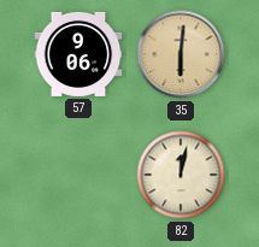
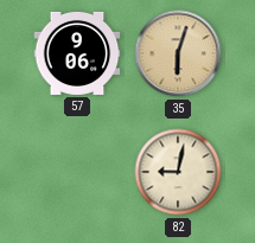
35: 6:01 -> 6:03
82: 12:02 -> 9:02
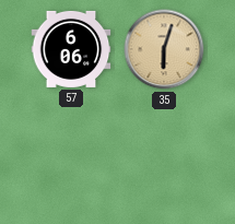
57: 9:06 -> 6:06
82: 9:02 -> none
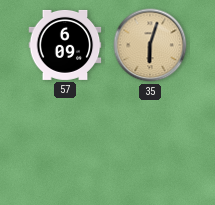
57: 6:06 -> 6:09
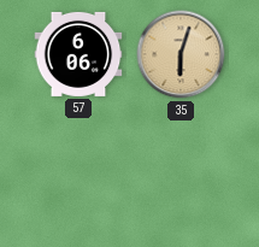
57: 6:09 -> 6:06
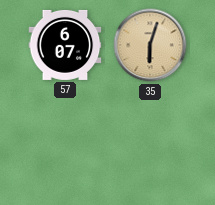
57: 6:06 -> 6:07
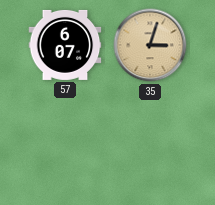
35: 6:03 -> 3:03
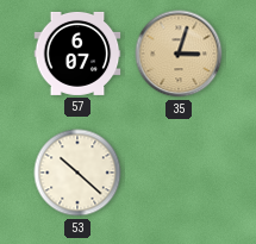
53: none -> 10:22
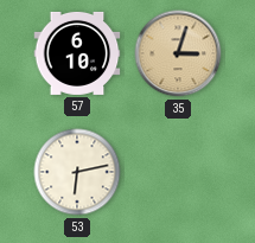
57: 6:07 -> 6:10
53: 10:22 -> 6:13
